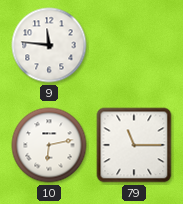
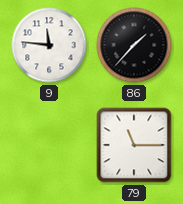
86: none -> 1:37
10: 6:13 -> none
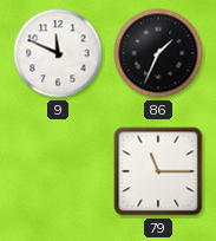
9: 11:46 -> 11:49
86: 1:37 -> 1:34
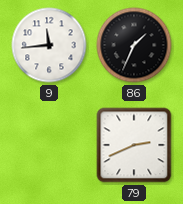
9: 11:49 -> 11:44
79: 11:15 -> 2:41
